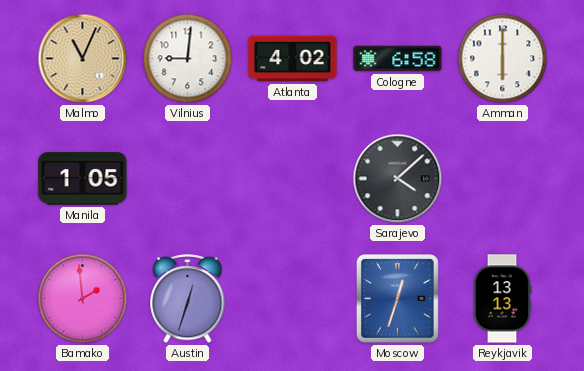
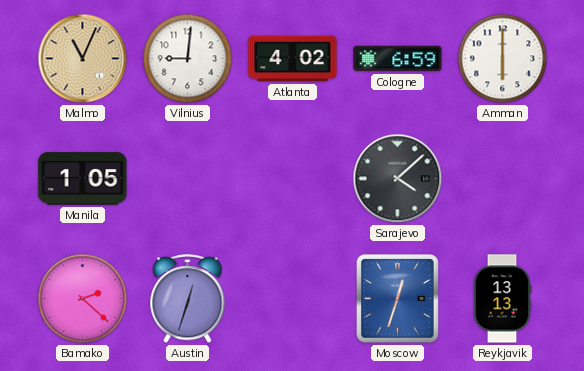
Cologne: 6:58 -> 6:59
Bamako: 1:59 -> 2:22
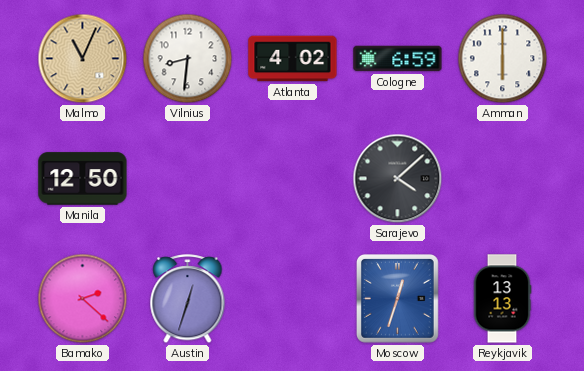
Vilnius: 9:01 -> 8:31
Manila: 1:05 -> 12:50
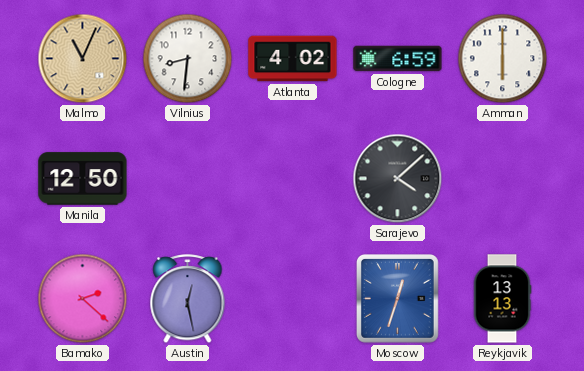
Austin: 12:33 -> 12:28
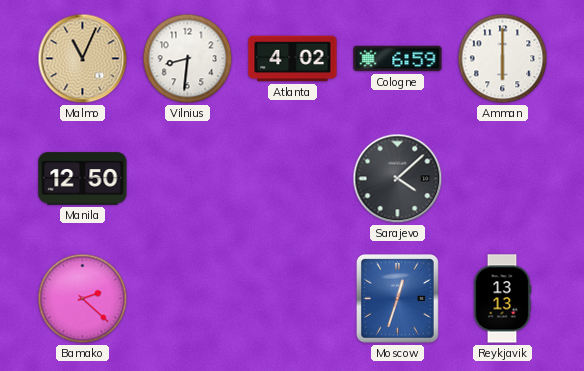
Austin: 12:28 -> none
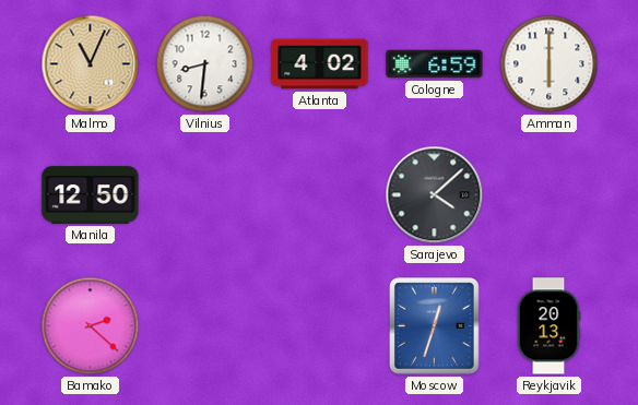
Reykjavik: 13:13 -> 20:13
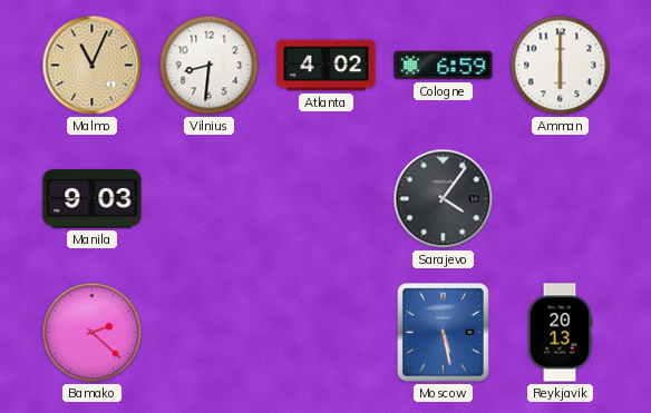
Manila: 12:50 -> 9:03
Sarajevo: 4:08 -> 4:06
Moscow: 12:33 -> 5:28
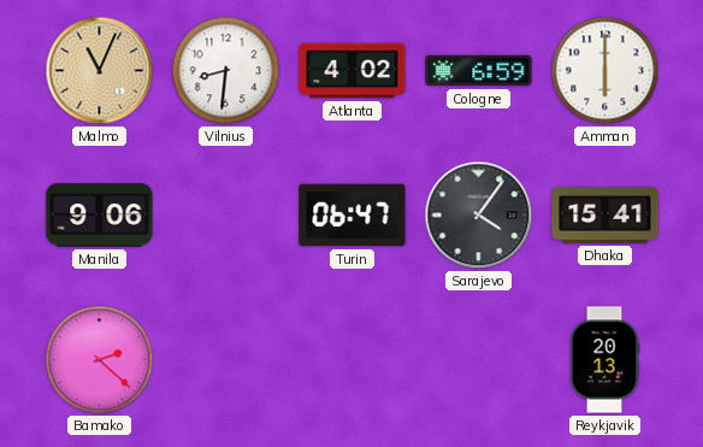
Manila: 9:03 -> 9:06
Turin: none -> 06:47
Dhaka: none -> 15:41
Moscow: 5:28 -> none
